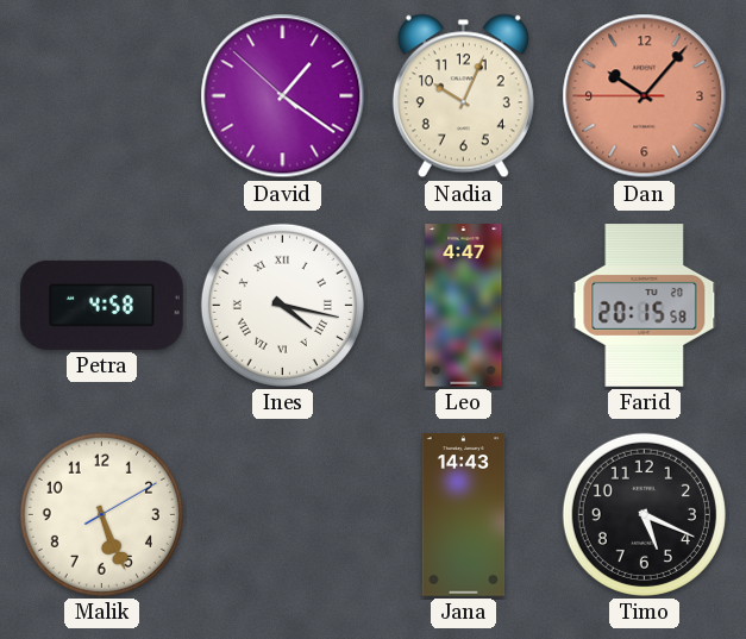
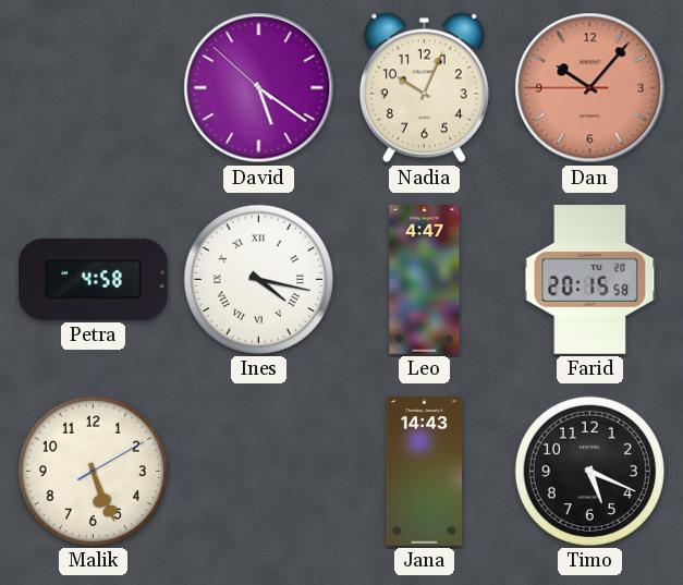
David: 1:20 -> 5:20
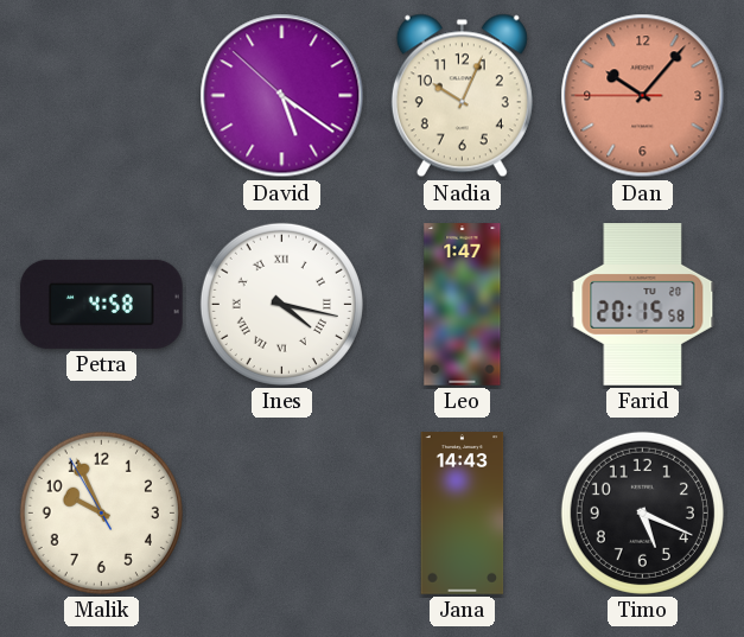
Leo: 4:47 -> 1:47
Malik: 5:26 -> 9:55
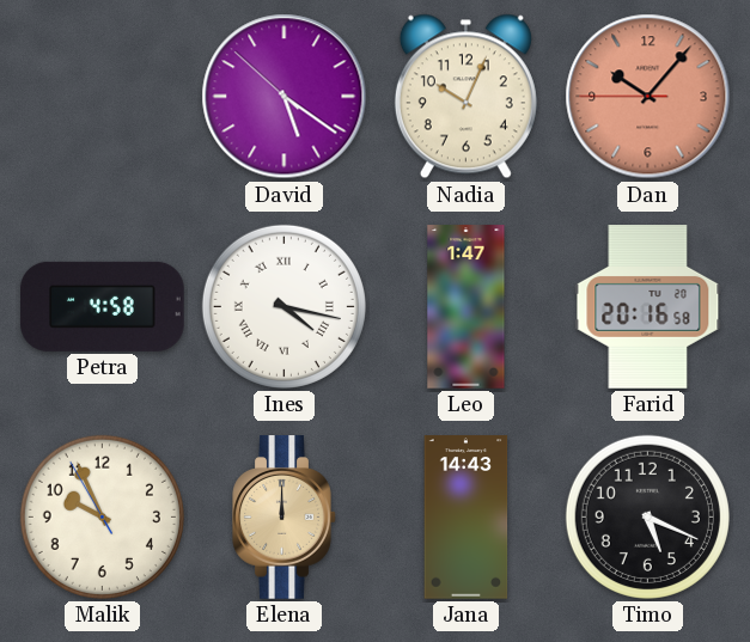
Farid: 20:15 -> 20:16
Elena: none -> 12:00
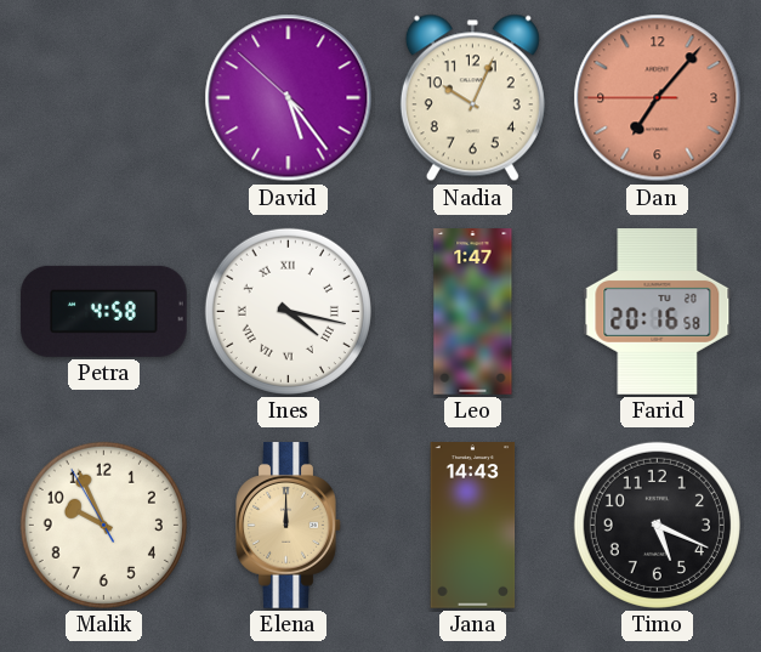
David: 5:20 -> 5:23
Dan: 10:06 -> 7:06
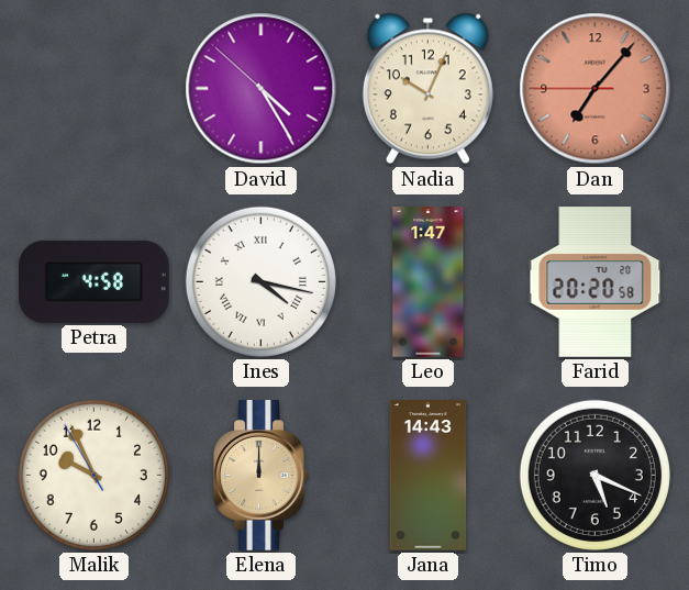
David: 5:23 -> 4:24
Farid: 20:16 -> 20:20
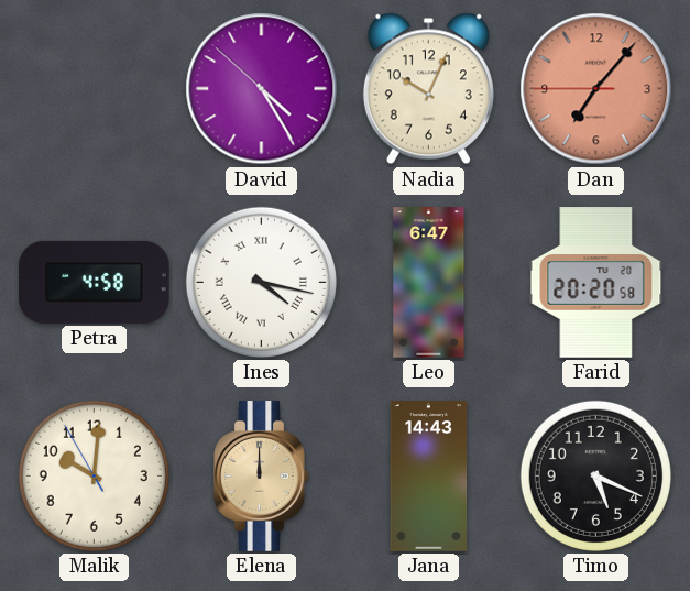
Leo: 1:47 -> 6:47
Malik: 9:55 -> 10:00
